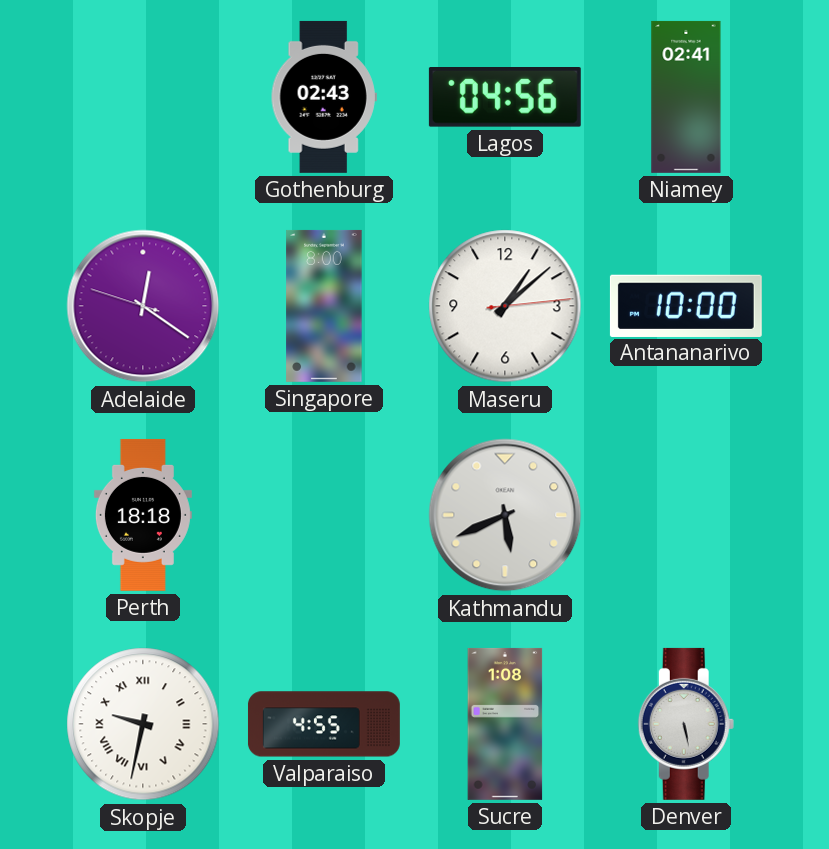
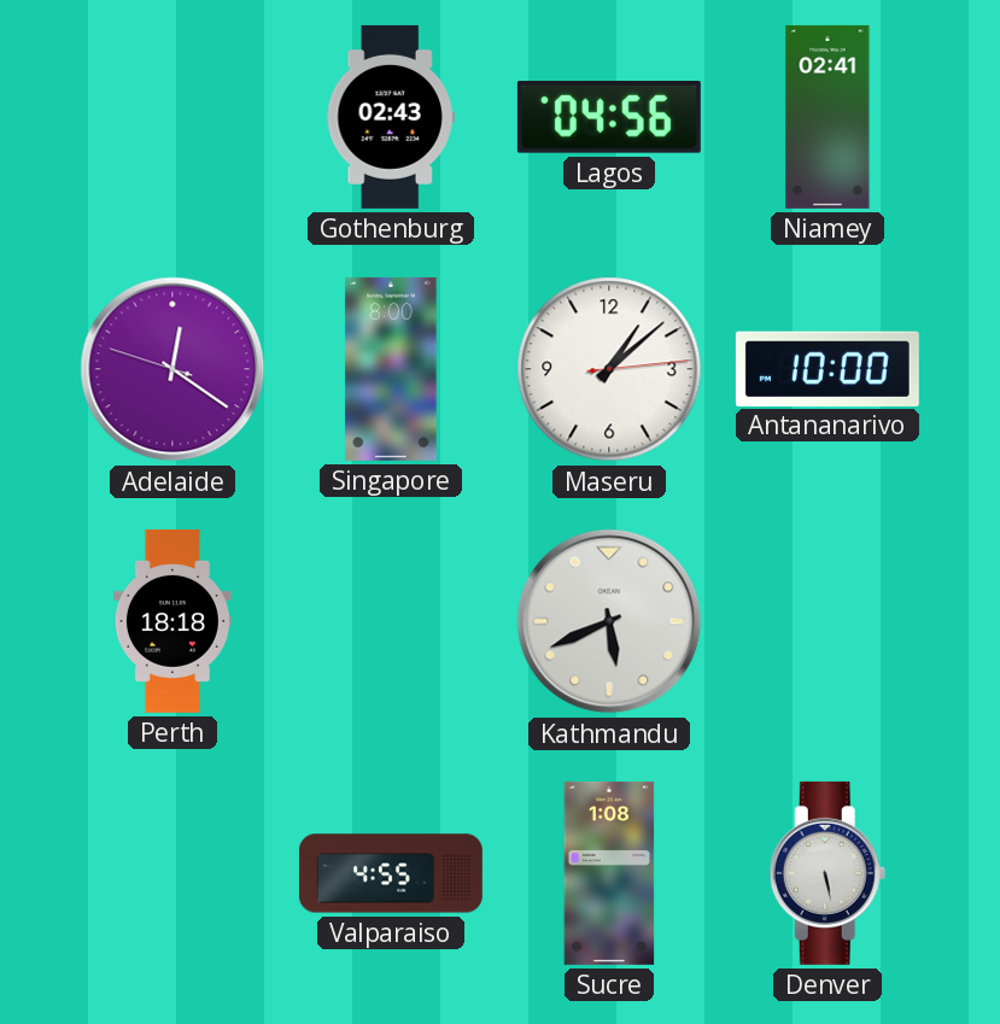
Skopje: 9:32 -> none
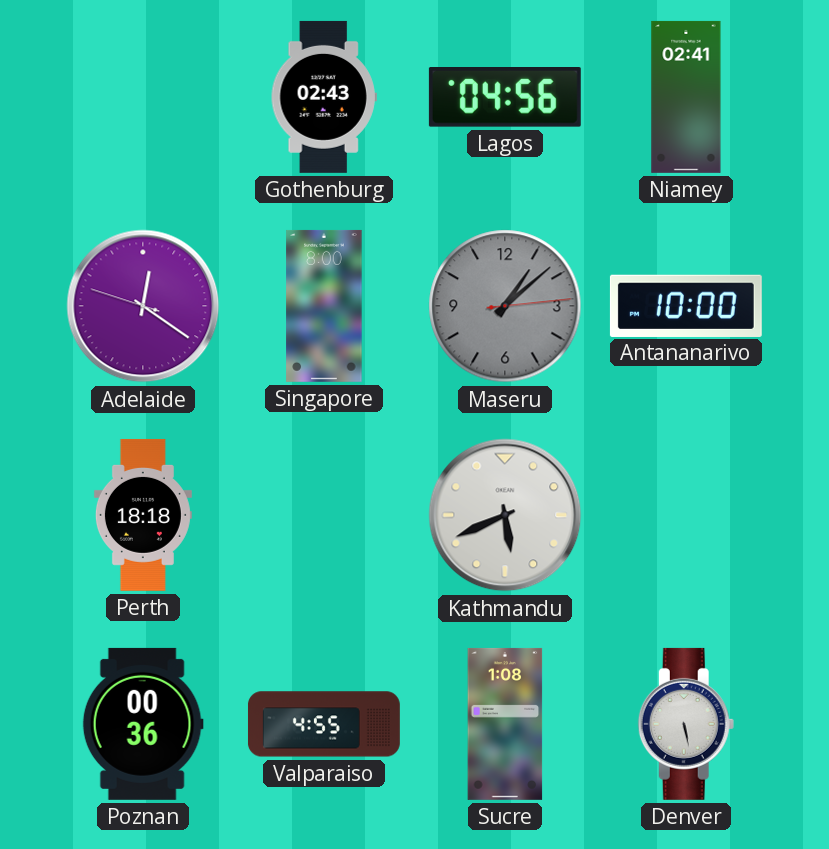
Maseru dial: white -> grey
Poznan: none -> 00:36
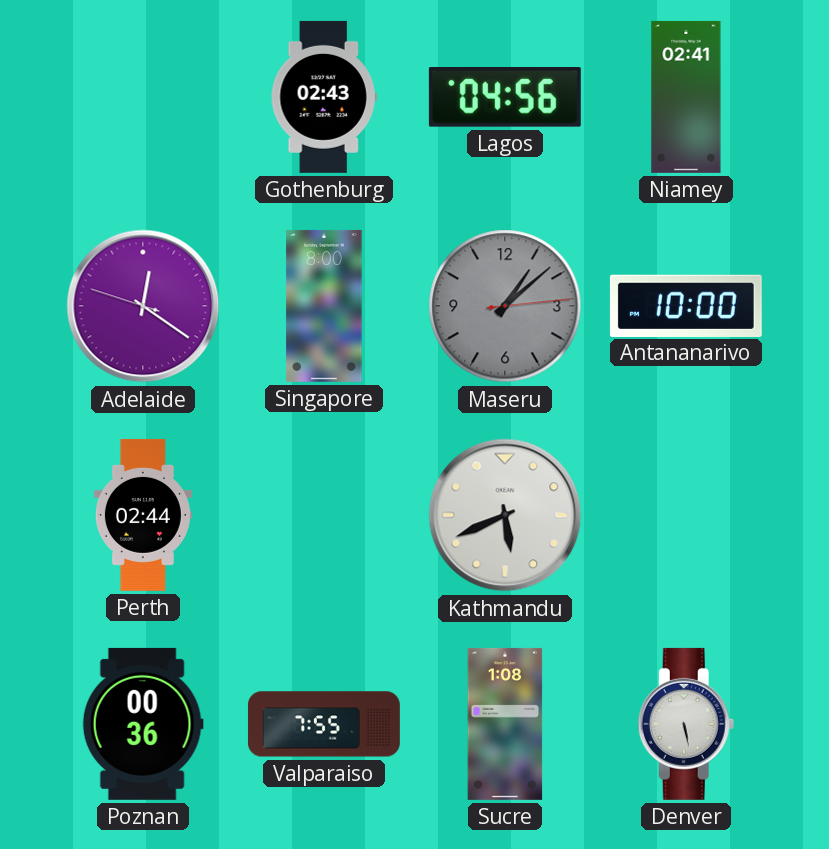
Perth: 18:18 -> 02:44
Valparaiso: 4:55 -> 7:55
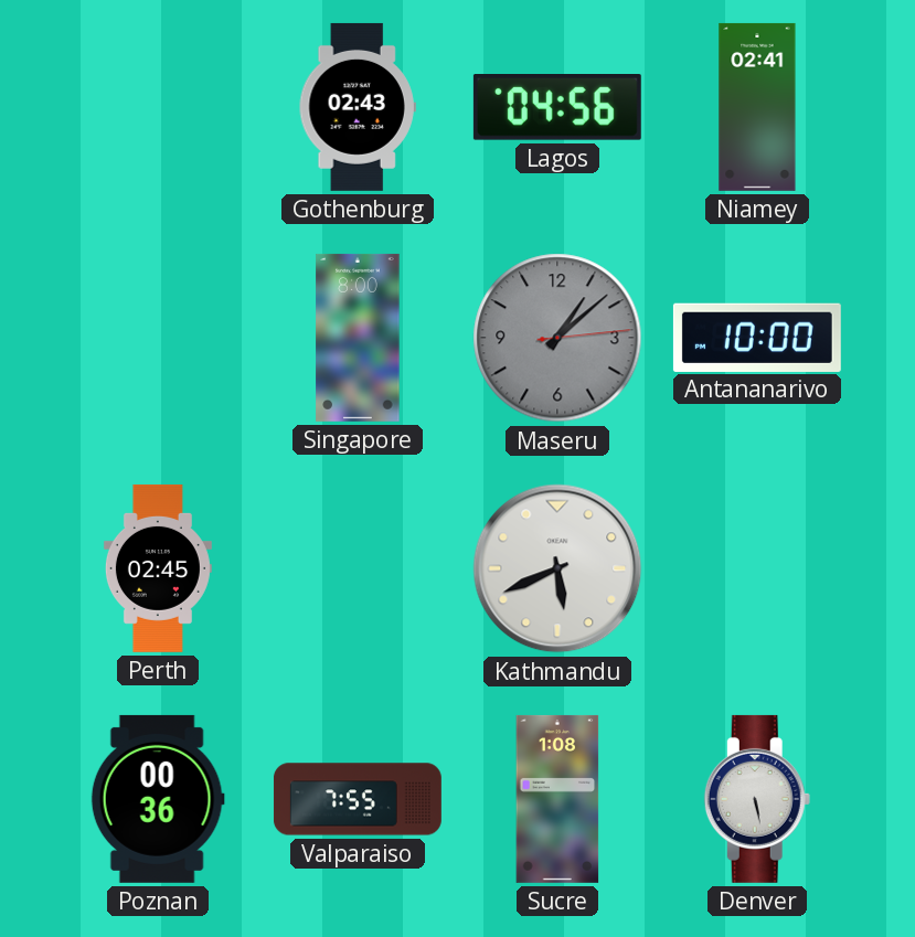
Adelaide: 12:20 -> none
Perth: 02:44 -> 02:45
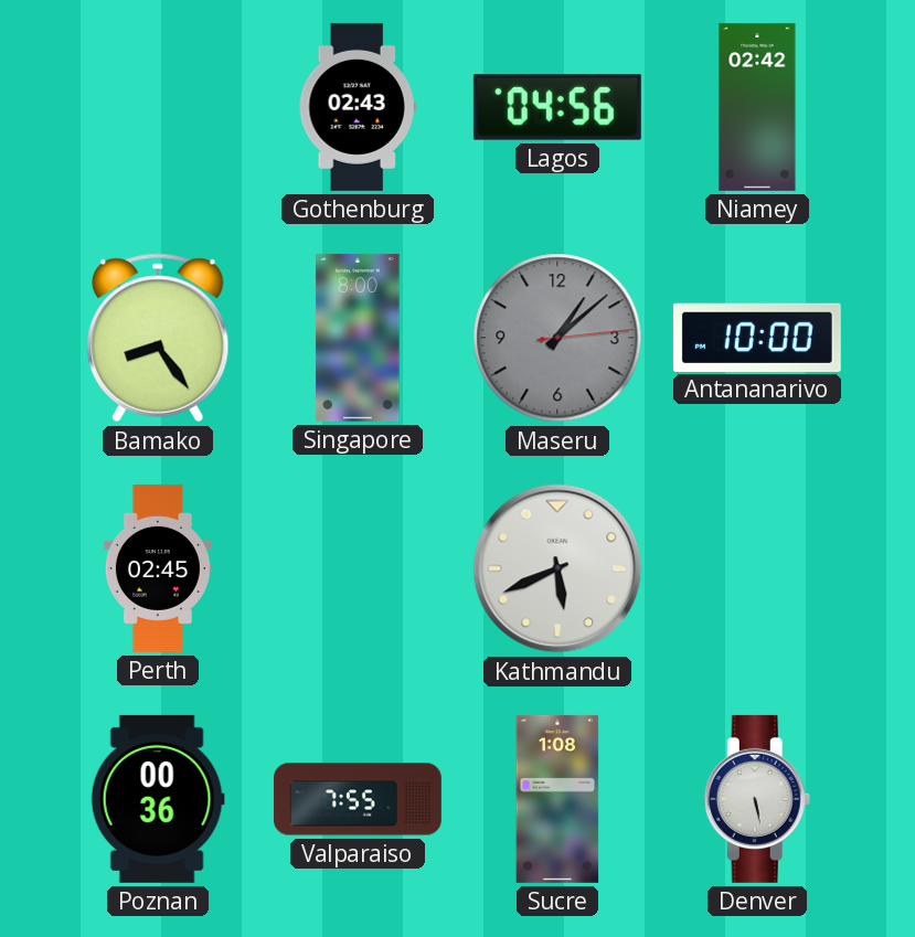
Niamey: 02:41 -> 02:42
Bamako: none -> 8:24
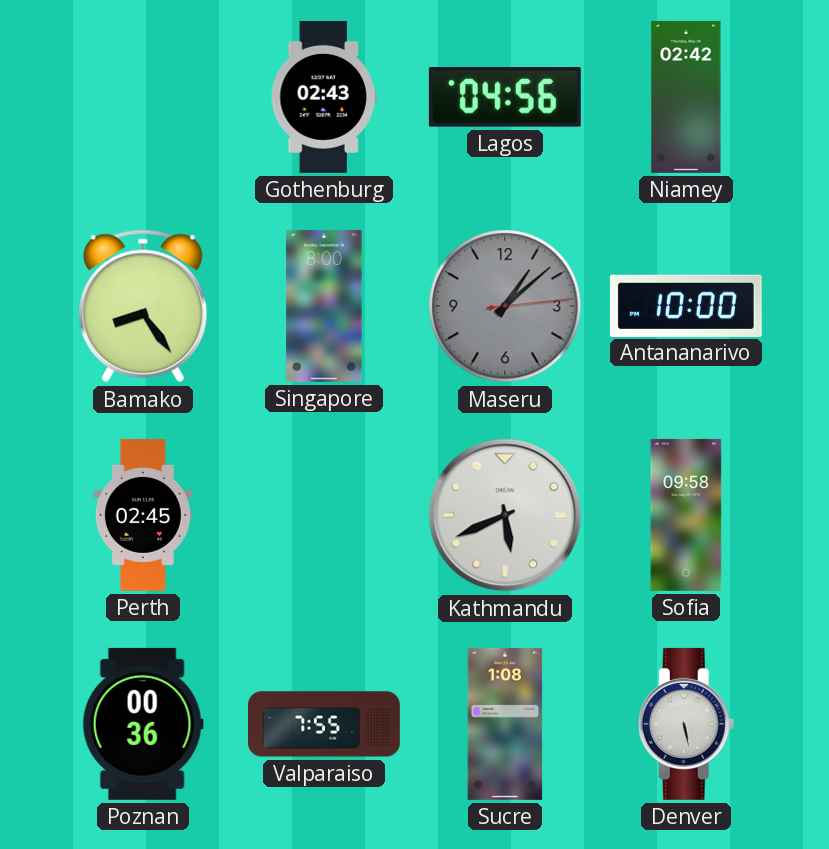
Sofia: none -> 09:58
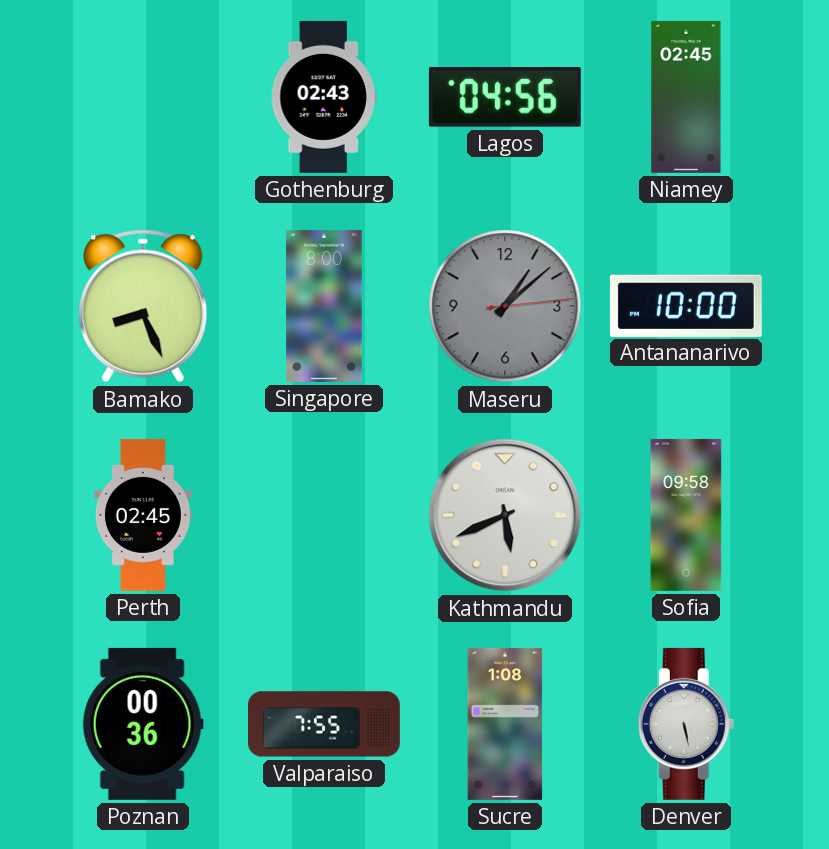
Niamey: 02:42 -> 02:45
Bamako: 8:24 -> 8:26
